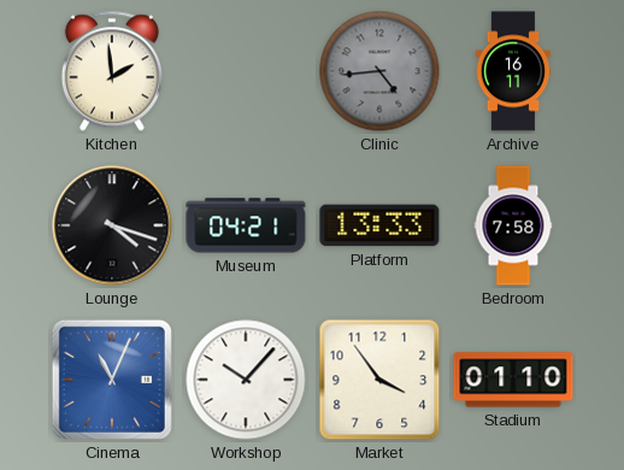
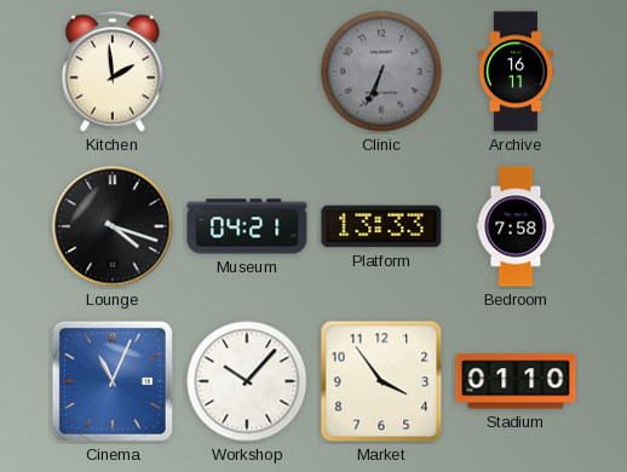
Clinic: 4:44 -> 6:34
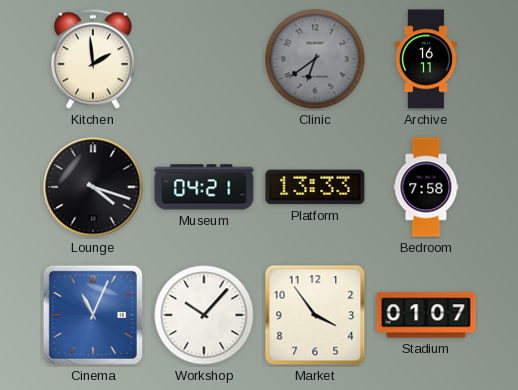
Clinic: 6:34 -> 6:39
Stadium: 01:10 -> 01:07
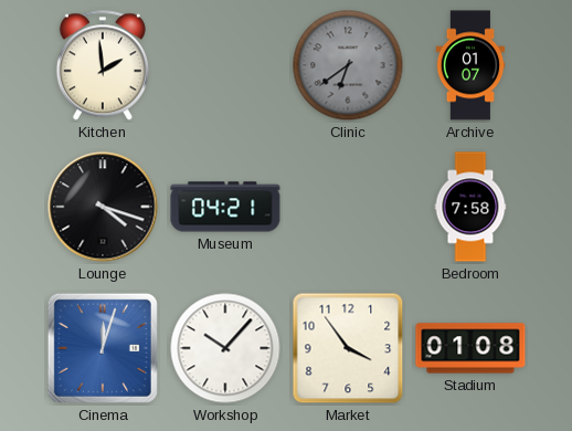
Archive: 16:11 -> 01:07
Platform: 13:33 -> none
Cinema: 11:04 -> 12:03
Stadium: 01:07 -> 01:08
